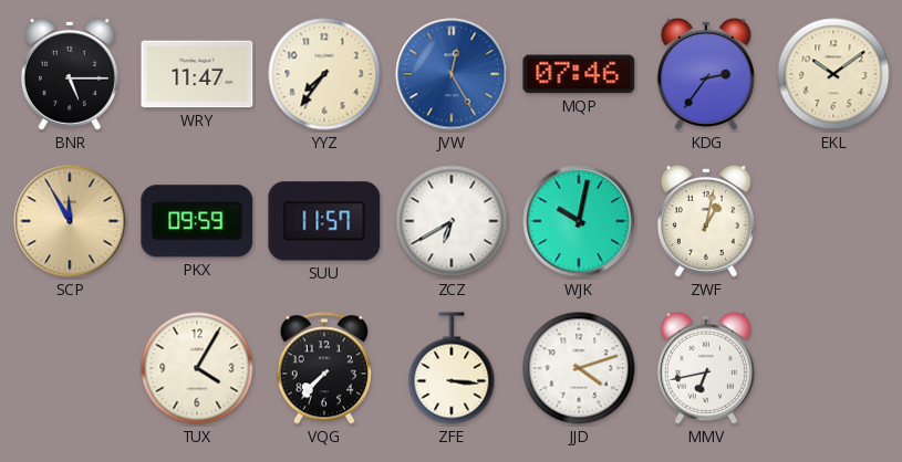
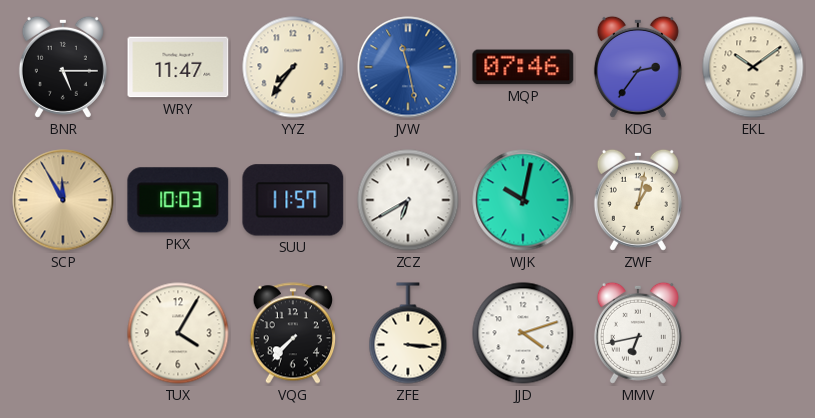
JVW: 12:25 -> 11:28
PKX: 09:59 -> 10:03
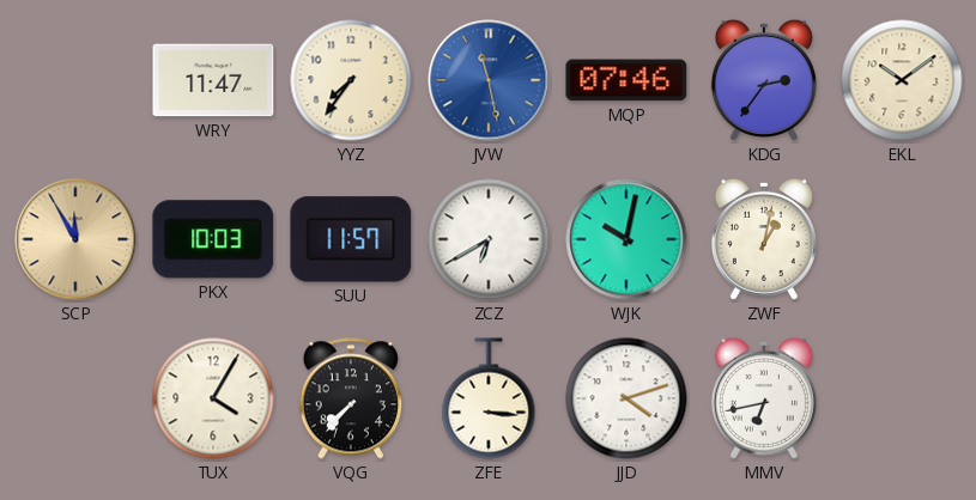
BNR: 5:15 -> none
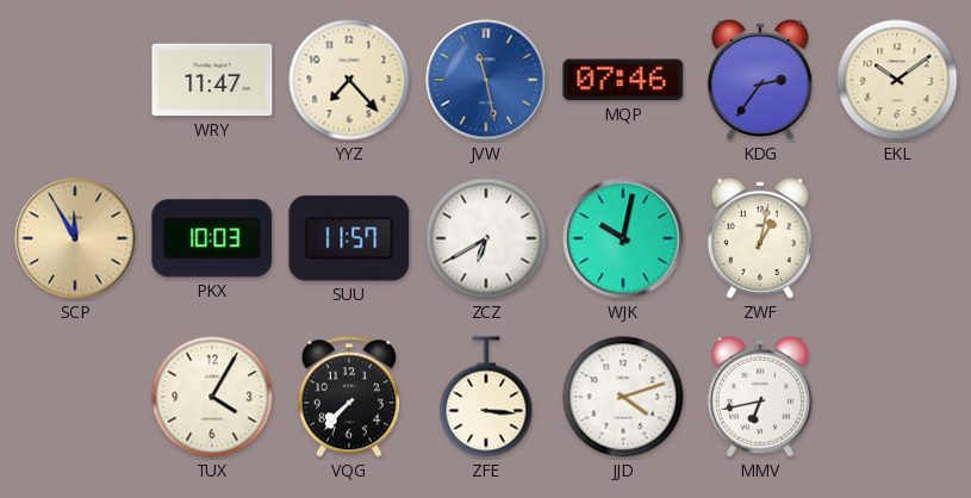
YYZ: 7:36 -> 7:23
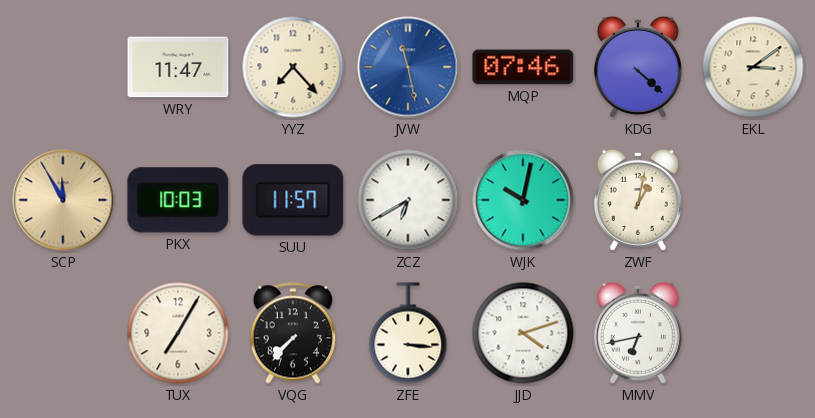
KDG: 2:36 -> 4:22
EKL: 10:09 -> 3:09
TUX: 4:05 -> 7:05
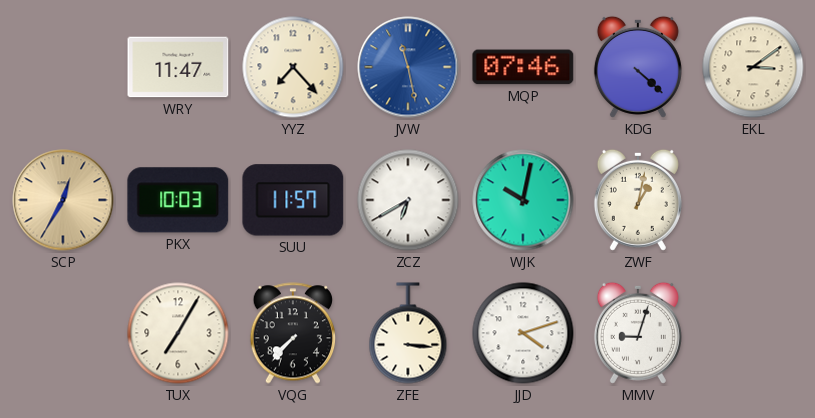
SCP: 11:55 -> 12:35
MMV: 6:43 -> 9:03
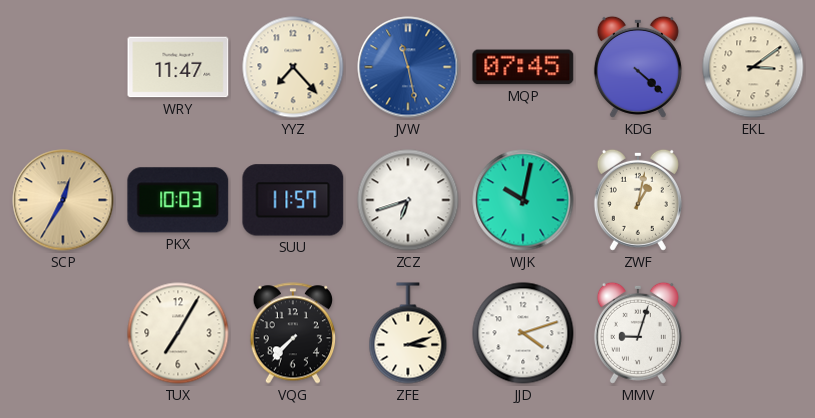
MQP: 07:46 -> 07:45
ZCZ: 6:40 -> 6:42
ZFE: 3:16 -> 3:12
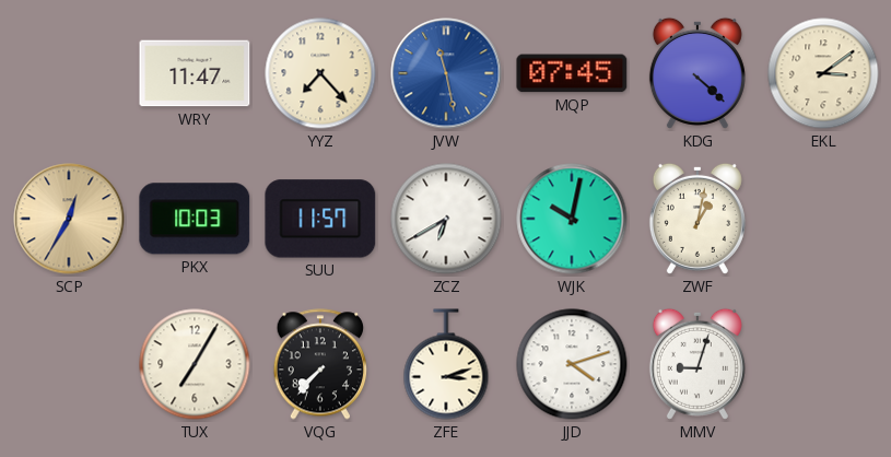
ZCZ: 6:42 -> 6:40
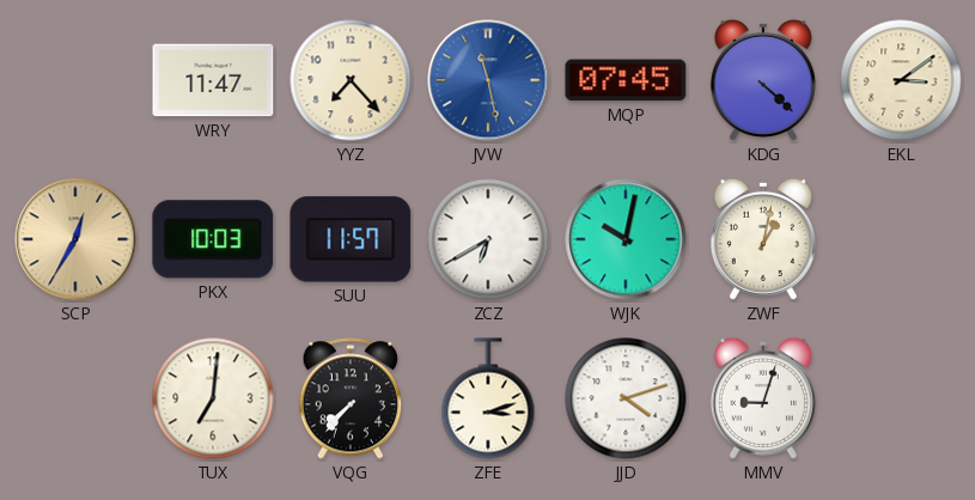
TUX: 7:05 -> 7:01
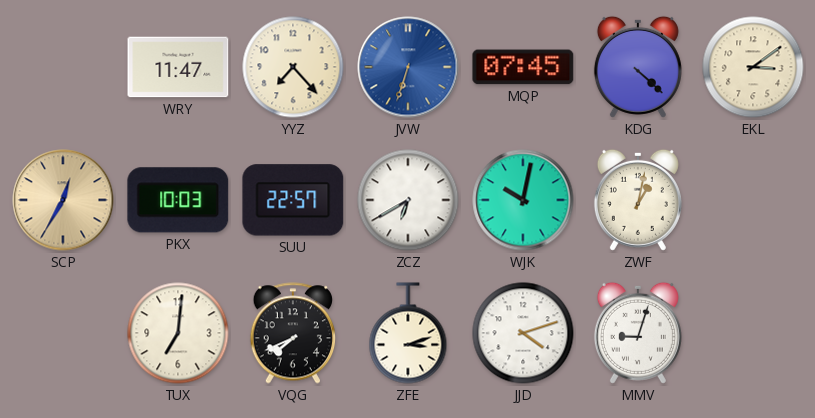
JVW: 11:28 -> 6:33
SUU: 11:57 -> 22:57
VQG: 7:37 -> 7:41
